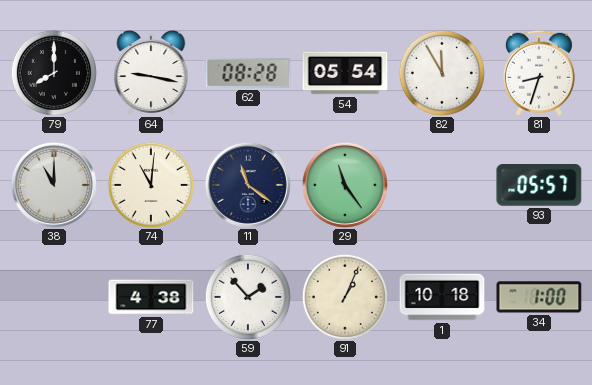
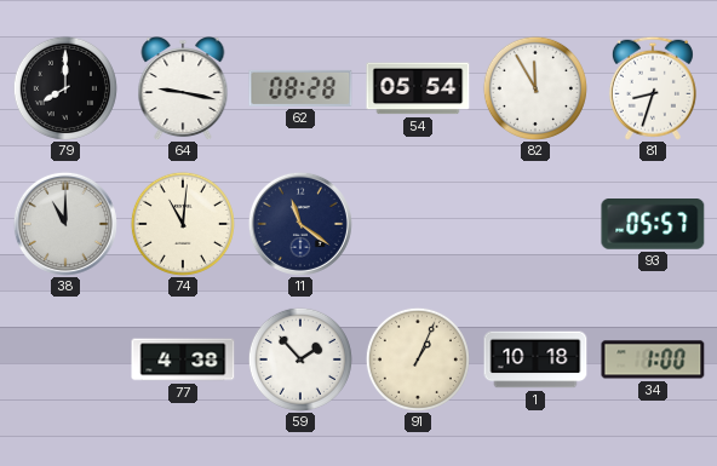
29: 11:24 -> none
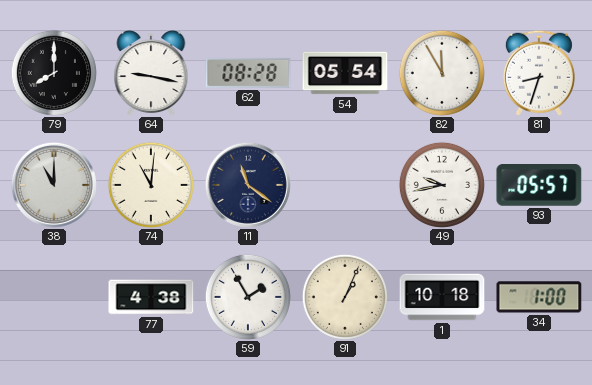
49: none -> 9:43
59: 1:53 -> 1:55
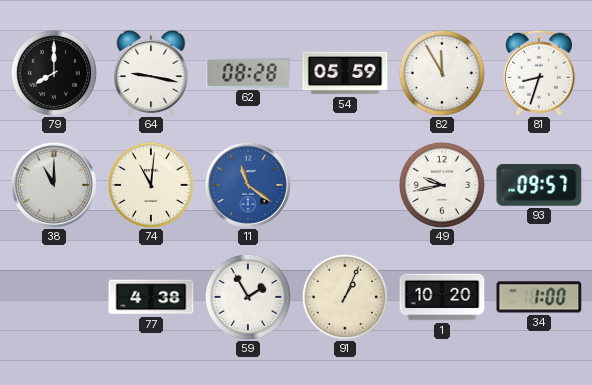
54: 05:54 -> 05:59
11 dial: navy -> blue
93: 05:57 -> 09:57
1: 10:18 -> 10:20
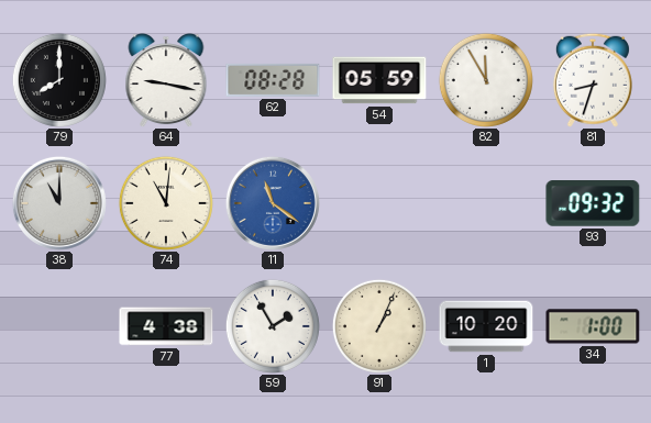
49: 9:43 -> none
93: 09:57 -> 09:32
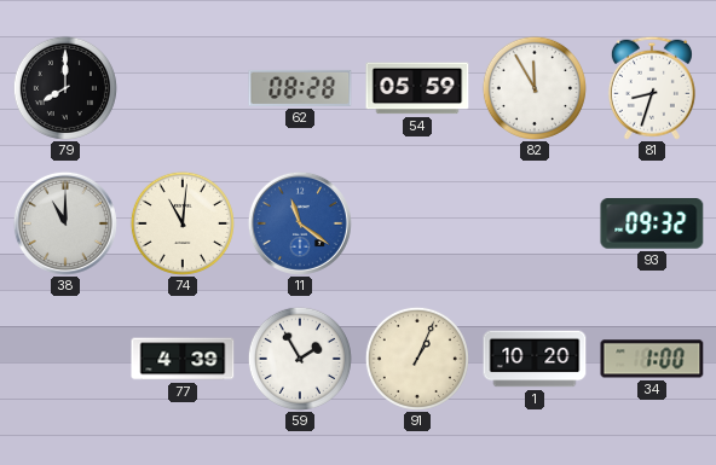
64: 9:17 -> none
77: 4:38 -> 4:39
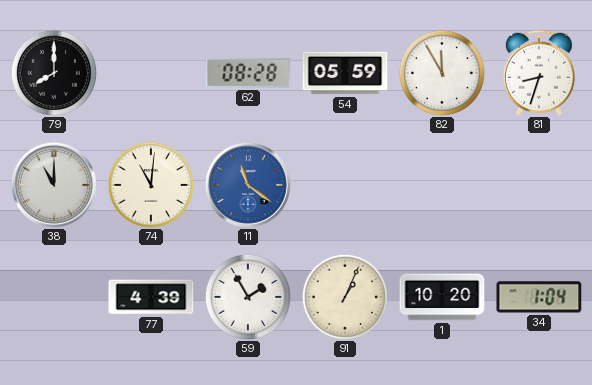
93: 09:32 -> none
34: 1:00 -> 1:04
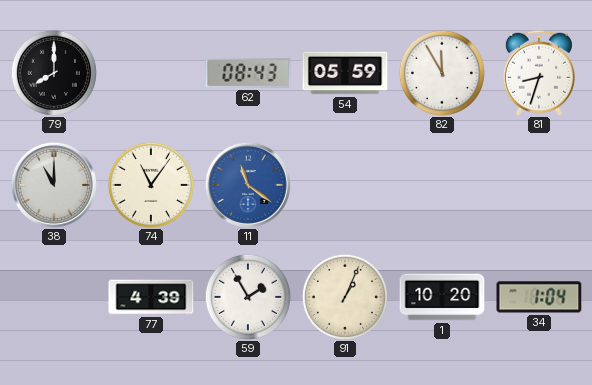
62: 08:28 -> 08:43
74: 11:01 -> 11:06
